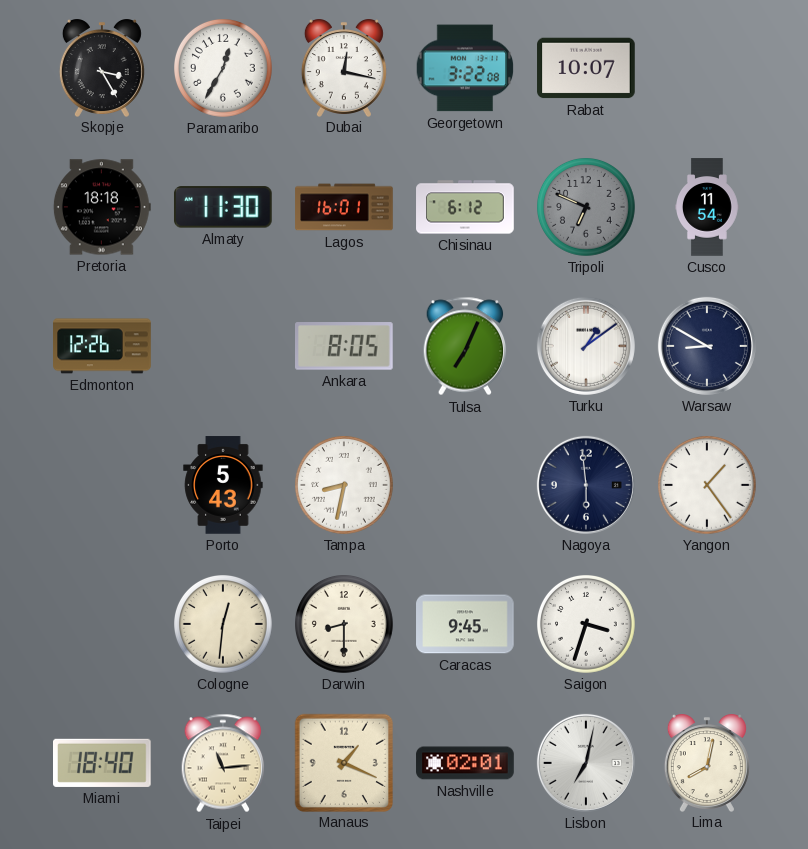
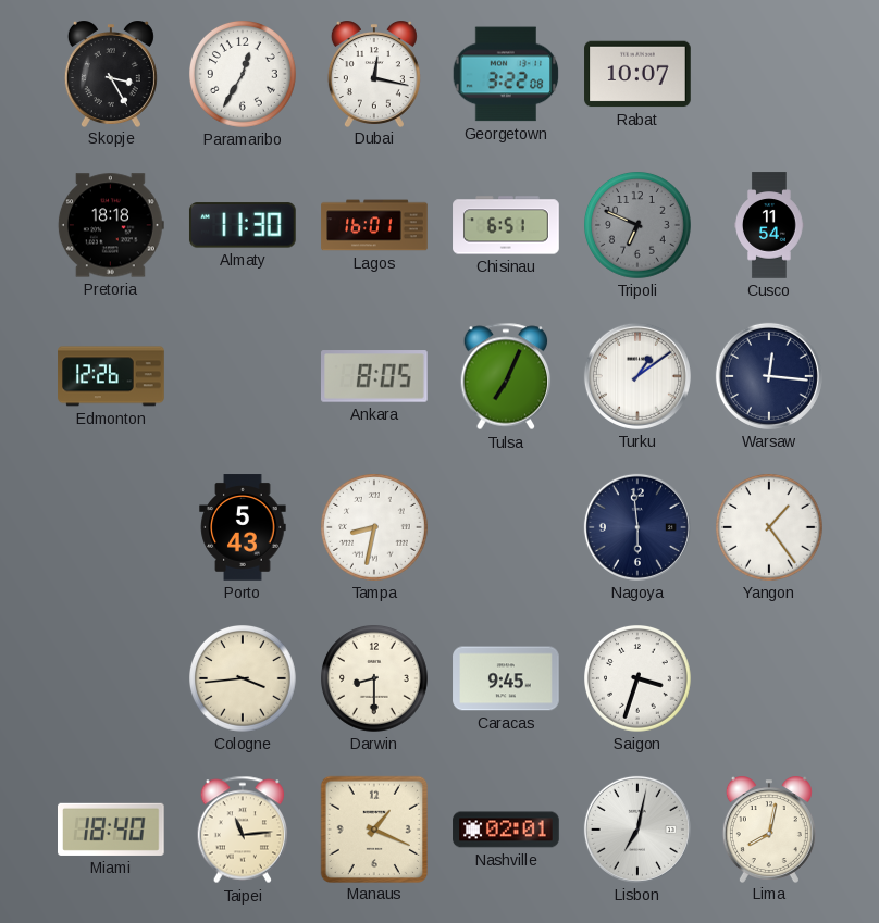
Chisinau: 6:12 -> 6:51
Warsaw: 8:50 -> 12:16
Cologne: 12:31 -> 3:44
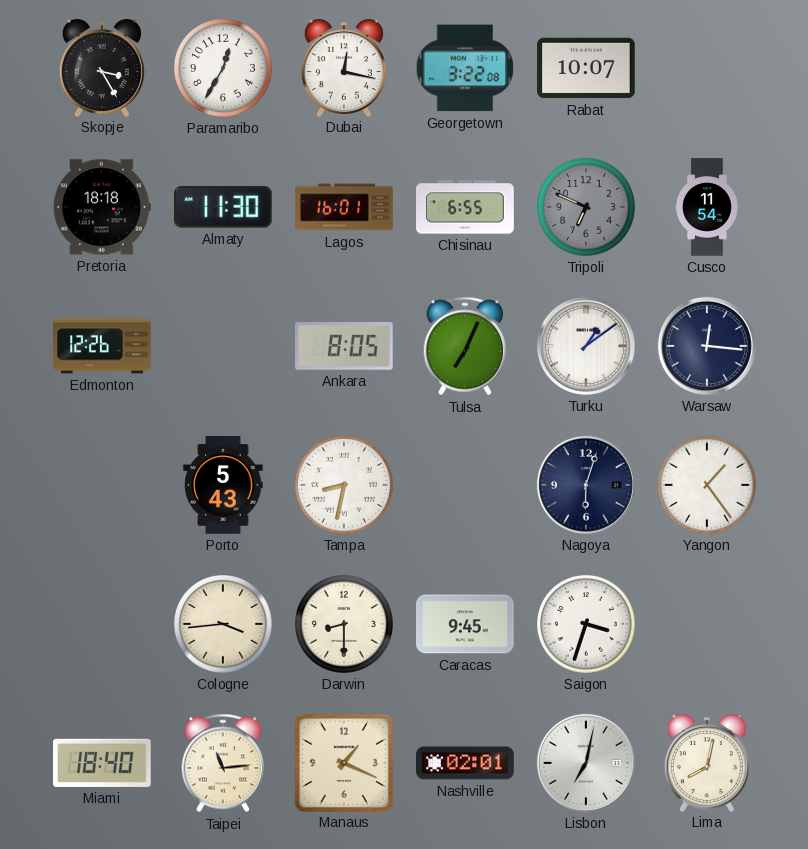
Chisinau: 6:51 -> 6:55
Nagoya: 5:59 -> 6:03
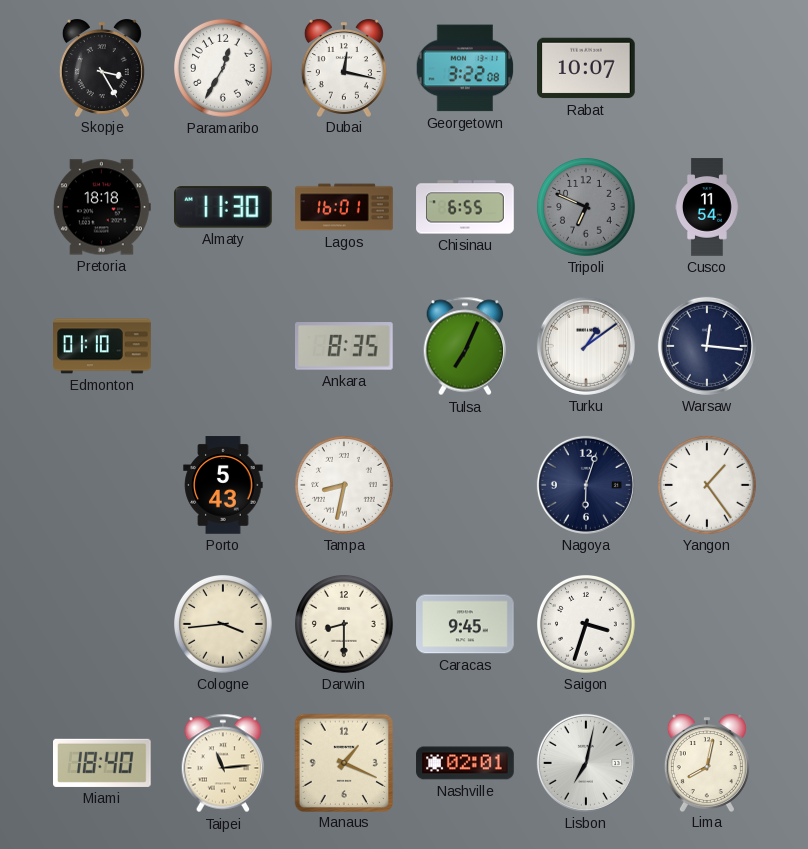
Edmonton: 12:26 -> 01:10
Ankara: 8:05 -> 8:35
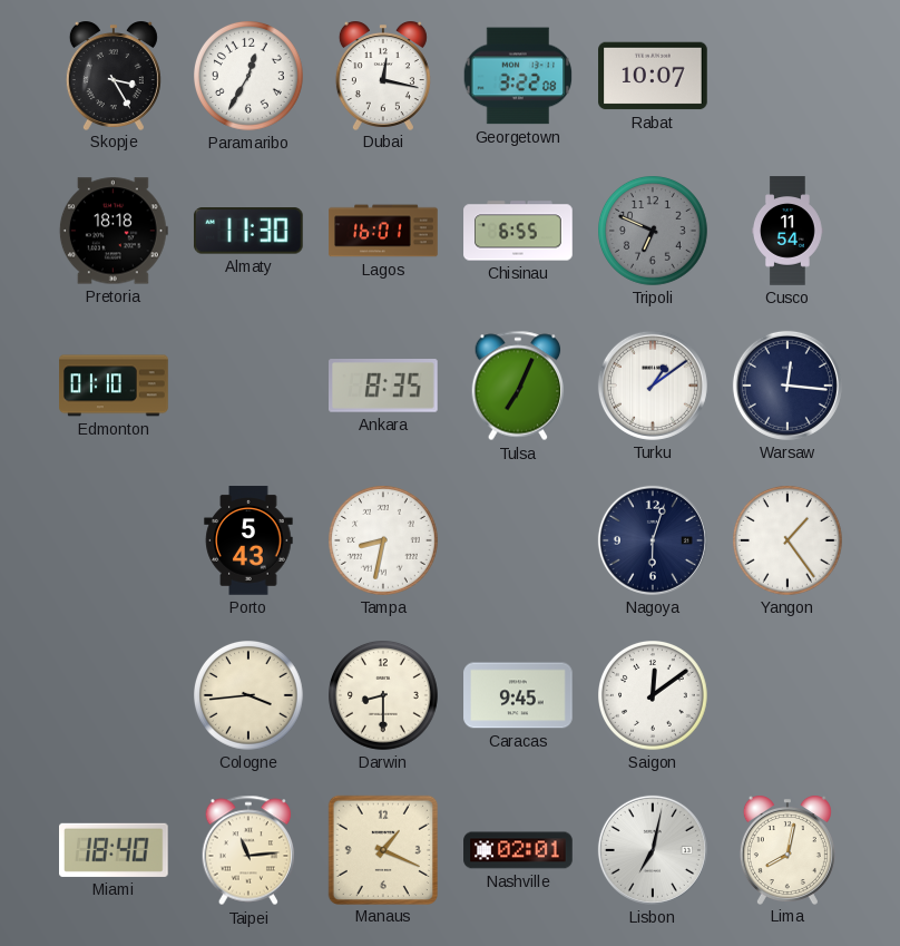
Saigon: 3:33 -> 12:09
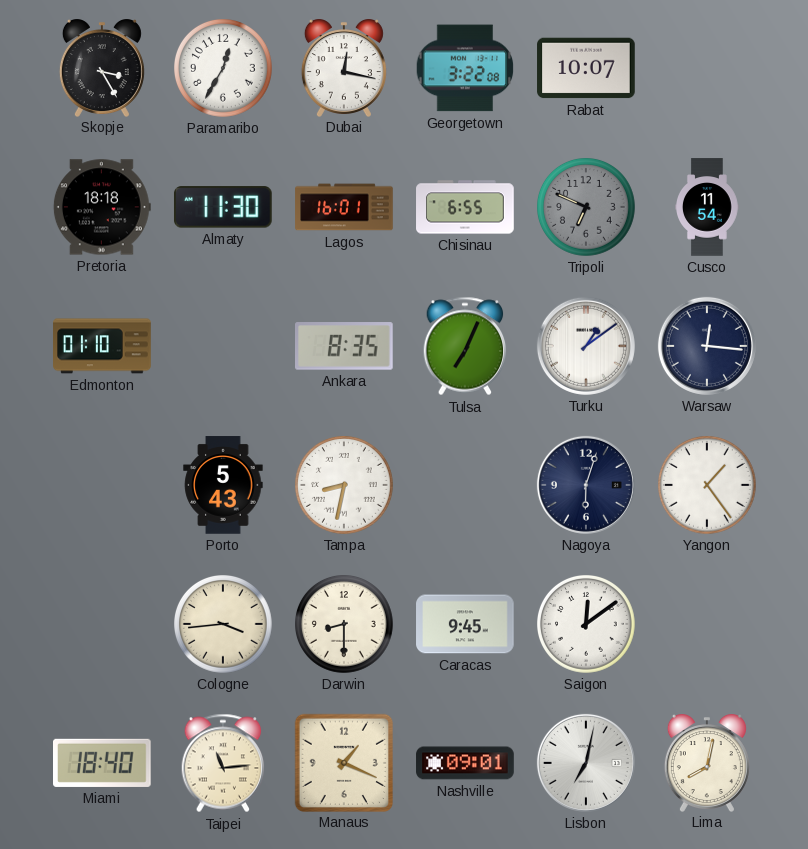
Nashville: 02:01 -> 09:01
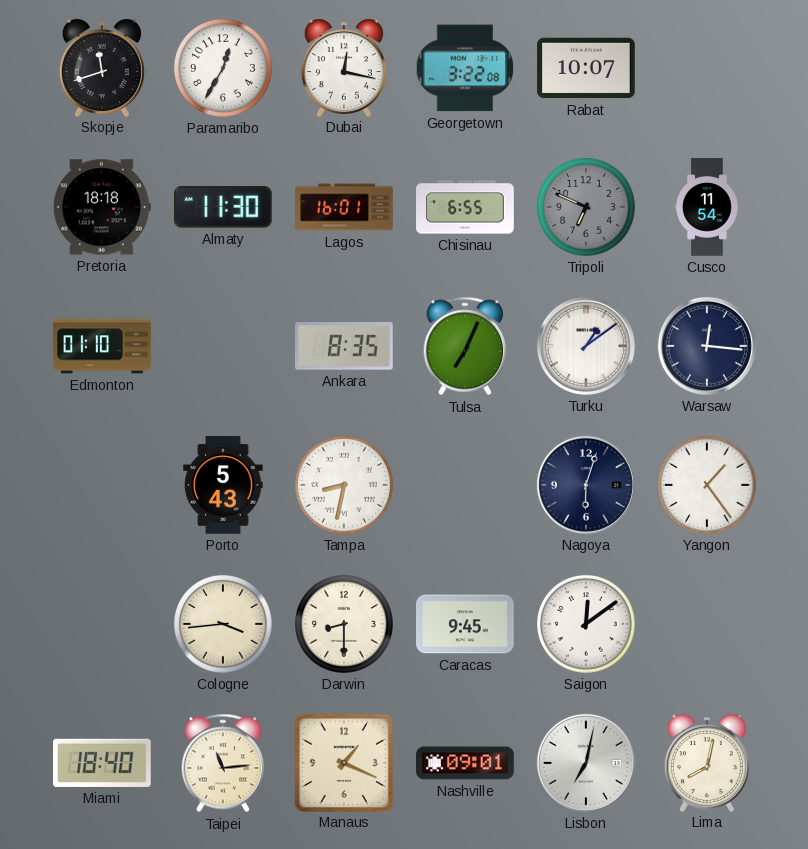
Skopje: 3:25 -> 11:42
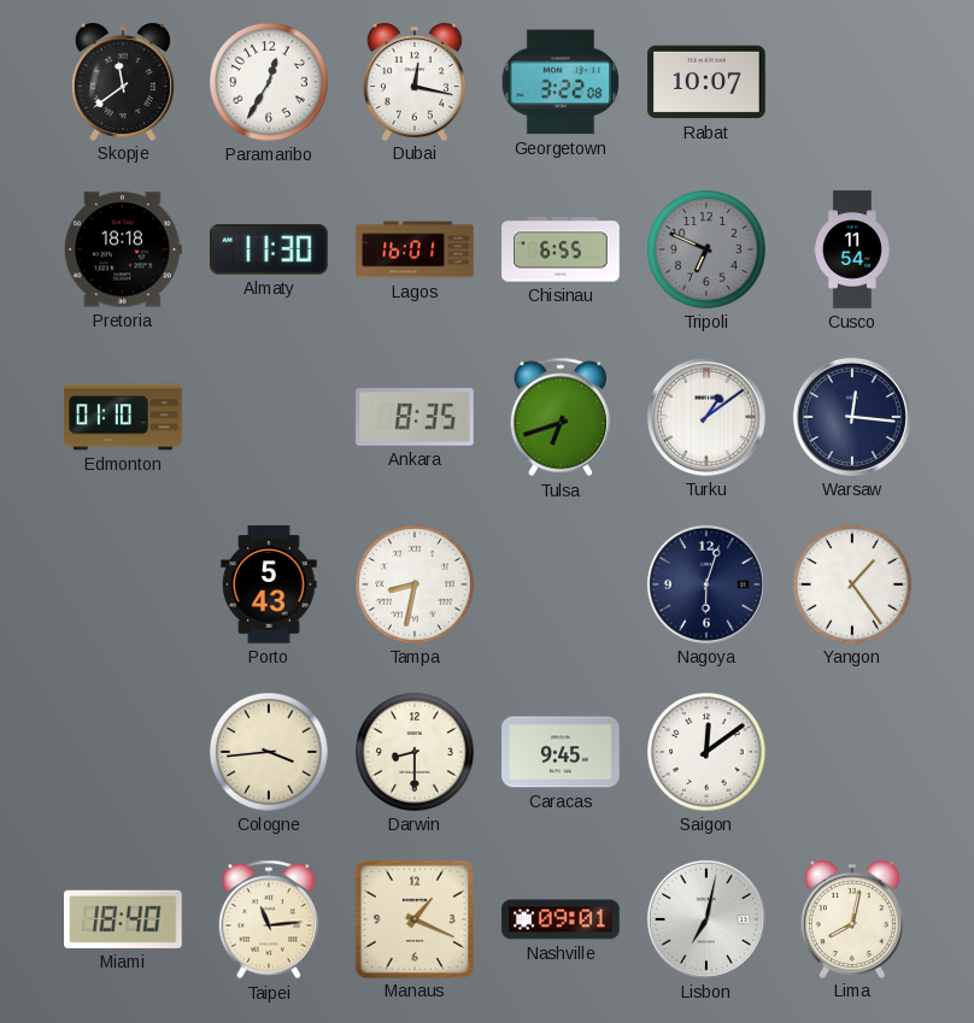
Skopje: 11:42 -> 11:39
Tulsa: 7:04 -> 6:42
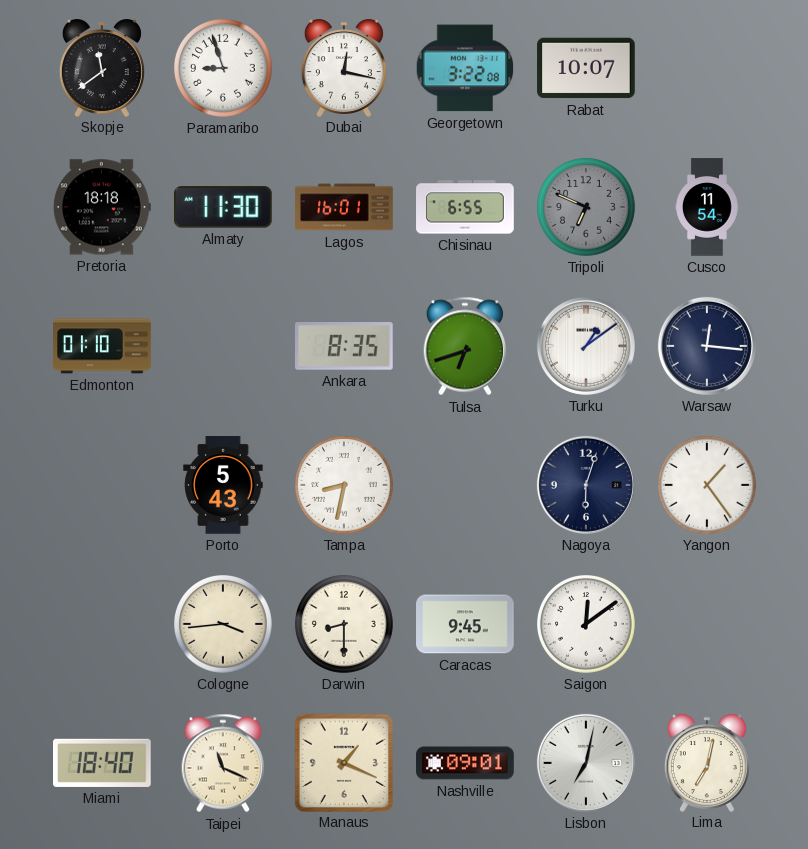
Paramaribo: 12:35 -> 8:57
Taipei: 11:14 -> 11:19
Lima: 8:02 -> 7:02
